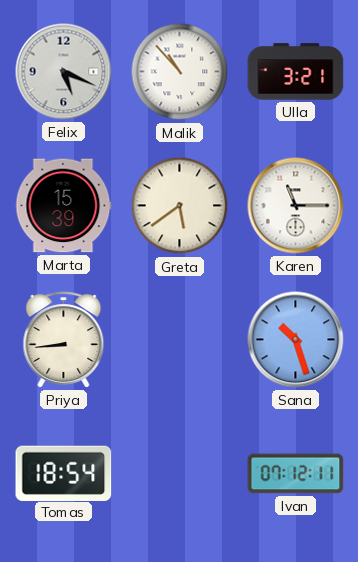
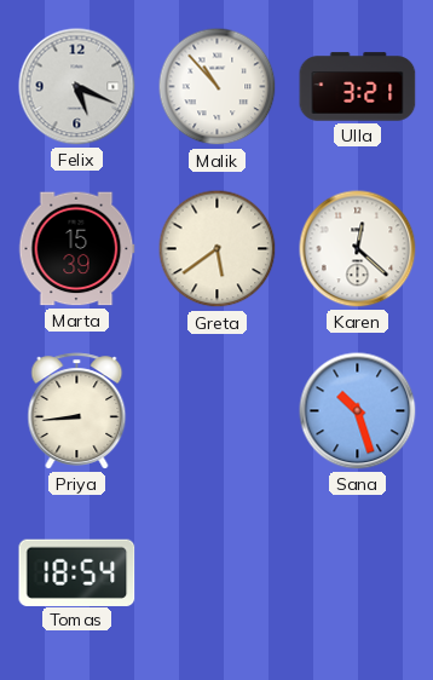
Karen: 11:15 -> 12:22
Ivan: 07:12 -> none
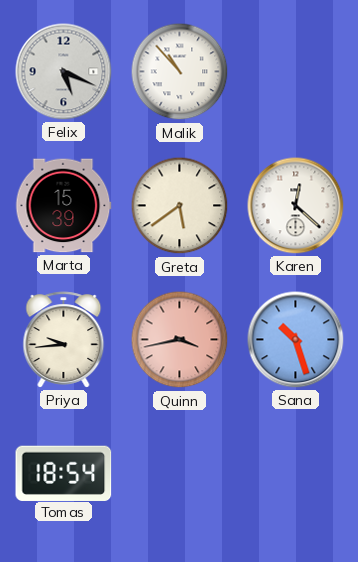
Ulla: 3:21 -> none
Priya: 8:44 -> 9:44
Quinn: none -> 3:43
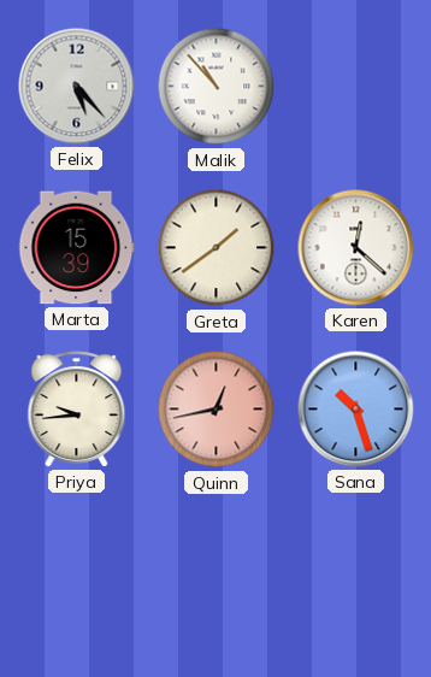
Felix: 5:19 -> 5:23
Greta: 5:39 -> 1:39
Quinn: 3:43 -> 12:43
Tomas: 18:54 -> none
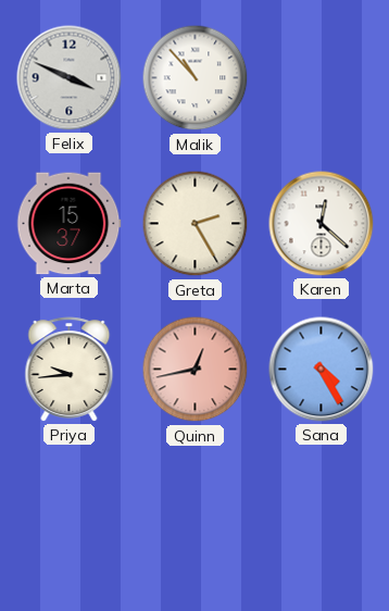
Felix: 5:23 -> 3:49
Marta: 15:39 -> 15:37
Greta: 1:39 -> 2:25
Sana: 10:27 -> 4:25
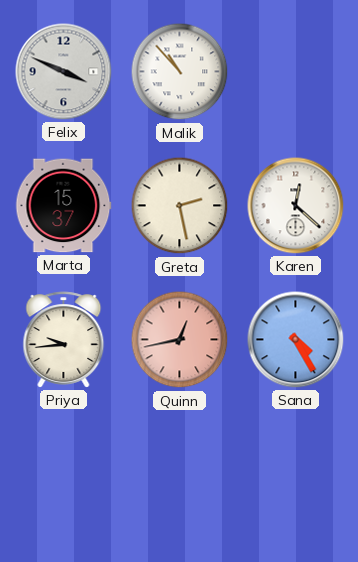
Greta: 2:25 -> 2:28
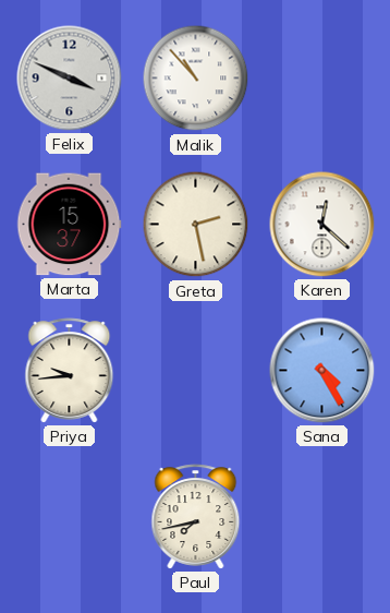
Quinn: 12:43 -> none
Paul: none -> 7:43
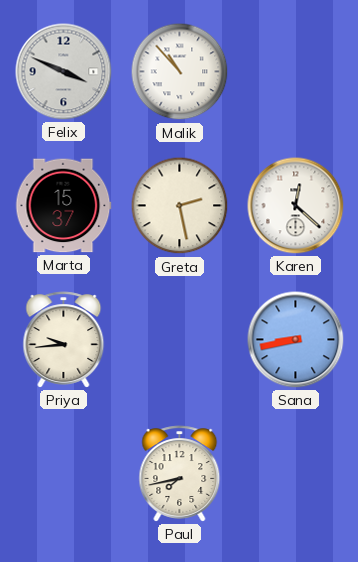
Sana: 4:25 -> 8:43
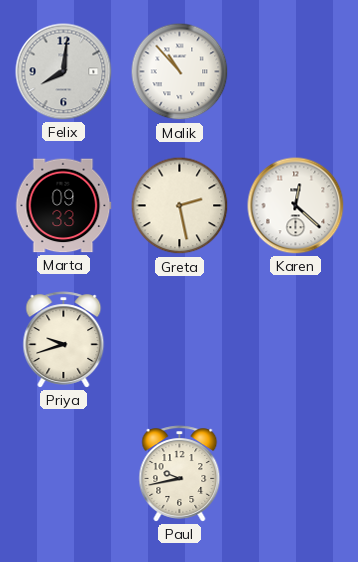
Felix: 3:49 -> 8:01
Marta: 15:37 -> 09:33
Priya: 9:44 -> 9:42
Sana: 8:43 -> none
Paul: 7:43 -> 9:43
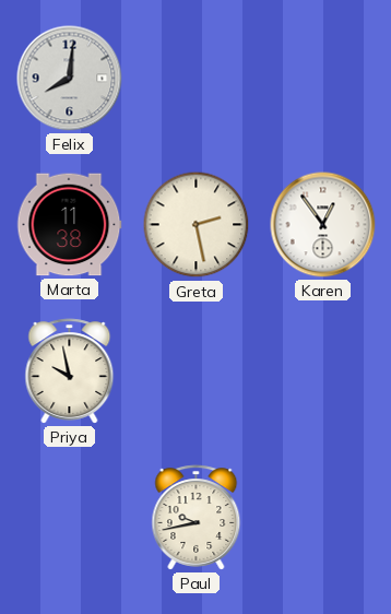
Malik: 10:53 -> none
Marta: 09:33 -> 11:38
Karen: 12:22 -> 12:54
Priya: 9:42 -> 9:58
